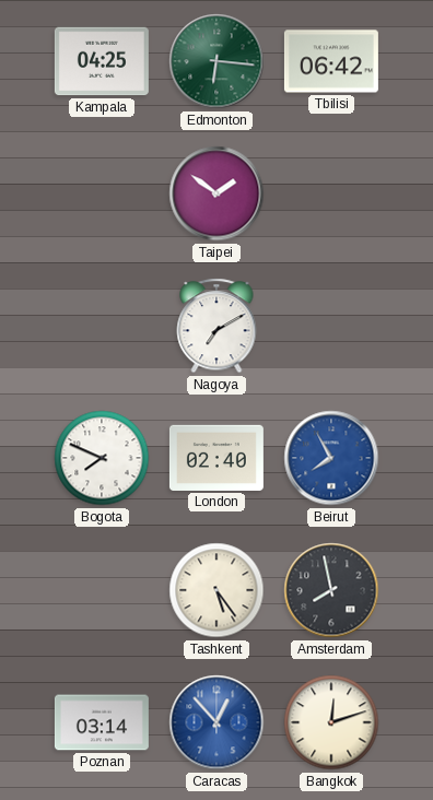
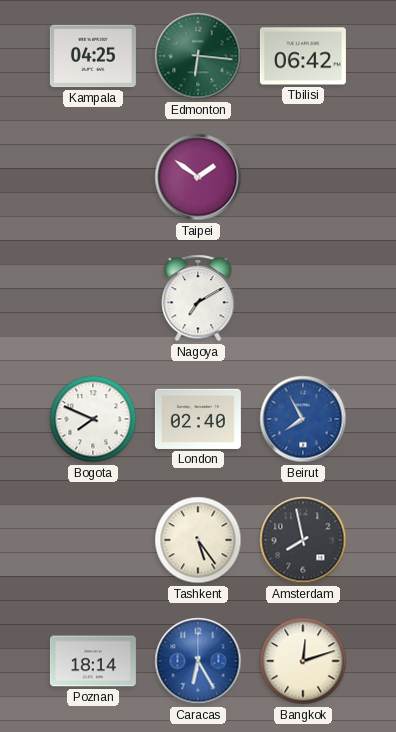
Poznan: 03:14 -> 18:14
Caracas: 12:53 -> 6:25
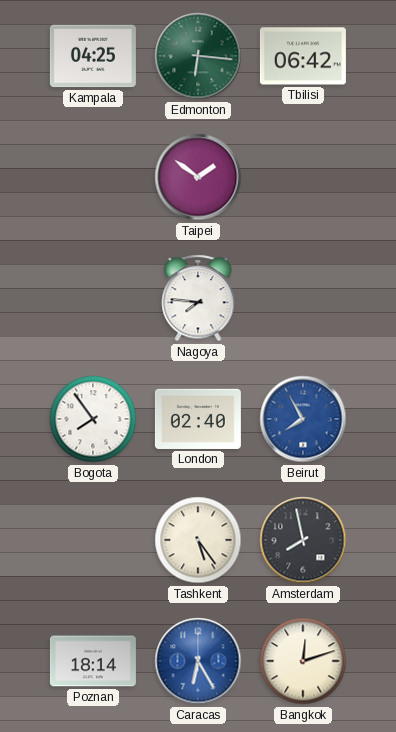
Nagoya: 7:10 -> 7:46
Bogota: 7:49 -> 7:54
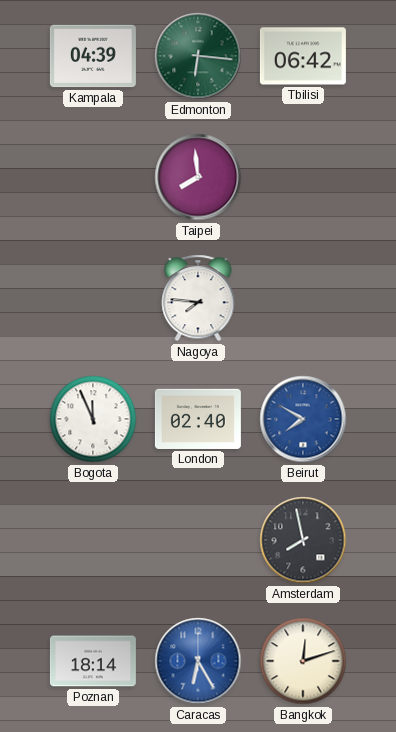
Kampala: 04:25 -> 04:39
Taipei: 1:51 -> 7:59
Bogota: 7:54 -> 11:56
Beirut: 7:55 -> 7:50
Tashkent: 5:24 -> none
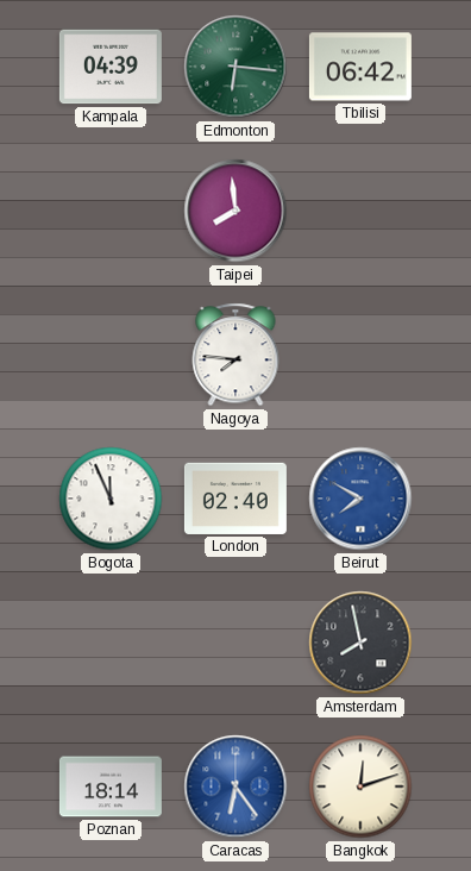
Caracas: 6:25 -> 6:24
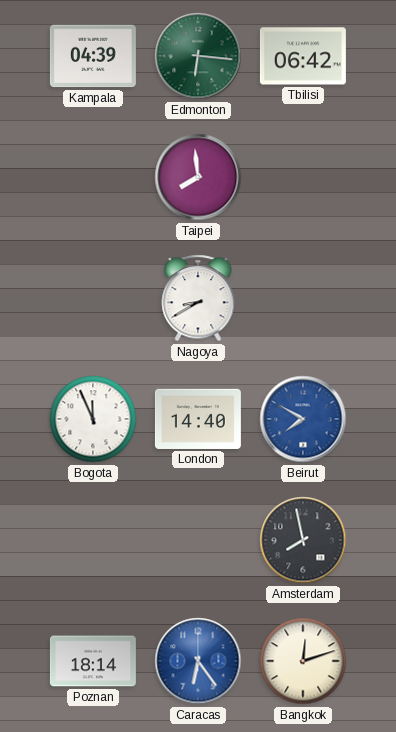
Nagoya: 7:46 -> 8:40
London: 02:40 -> 14:40
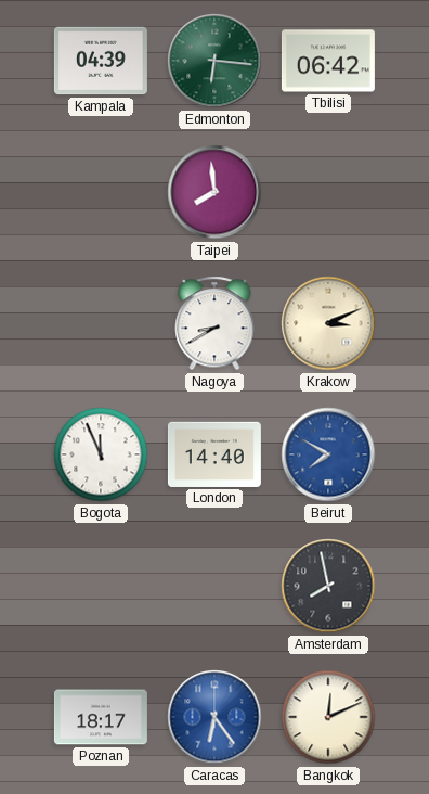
Krakow: none -> 3:11
Poznan: 18:14 -> 18:17
Bangkok: 12:12 -> 12:11
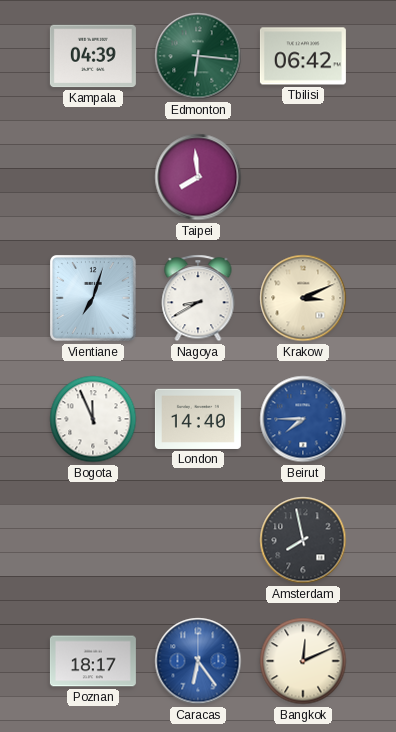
Vientiane: none -> 7:03
Beirut: 7:50 -> 7:45
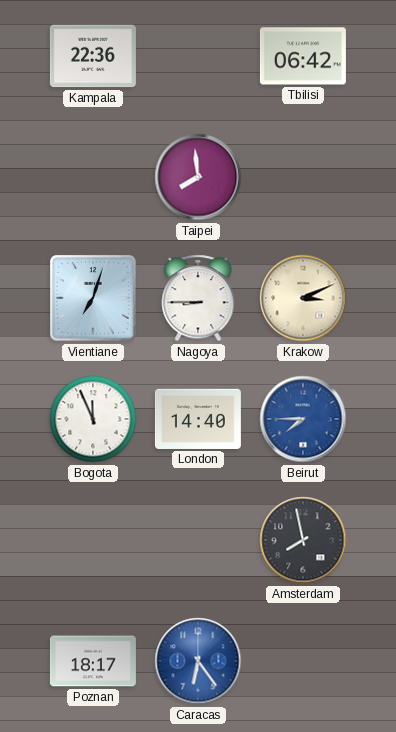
Kampala: 04:39 -> 22:36
Edmonton: 6:16 -> none
Nagoya: 8:40 -> 8:45
Bangkok: 12:11 -> none
